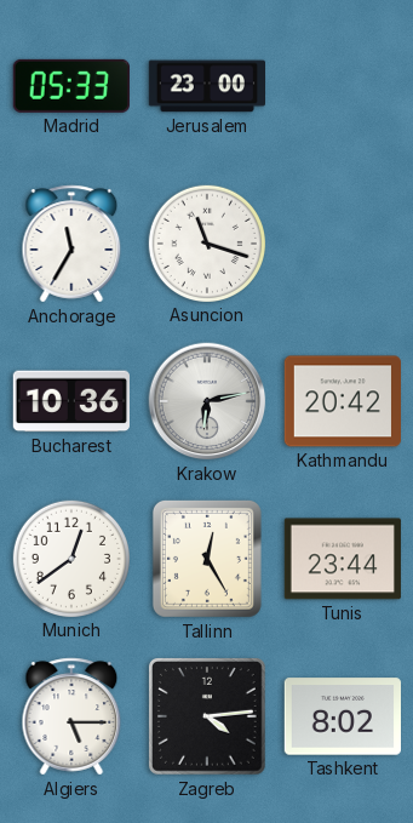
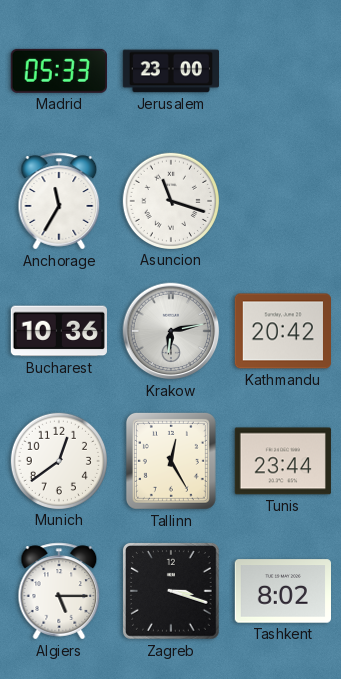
Zagreb: 4:14 -> 3:18
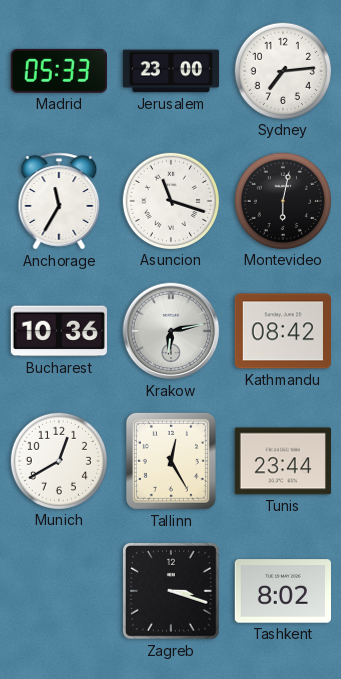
Sydney: none -> 7:14
Montevideo: none -> 6:02
Kathmandu: 20:42 -> 08:42
Munich: 12:39 -> 12:40
Algiers: 5:15 -> none
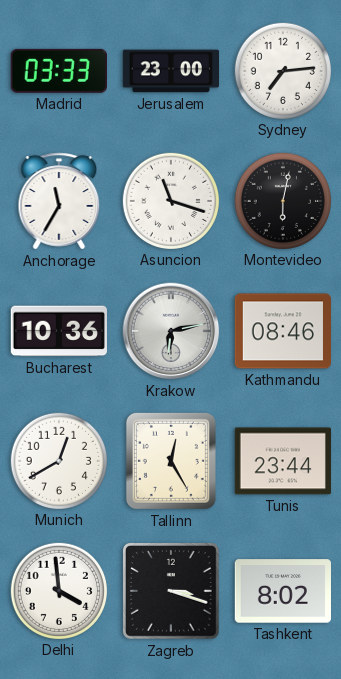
Madrid: 05:33 -> 03:33
Kathmandu: 08:42 -> 08:46
Delhi: none -> 3:59
